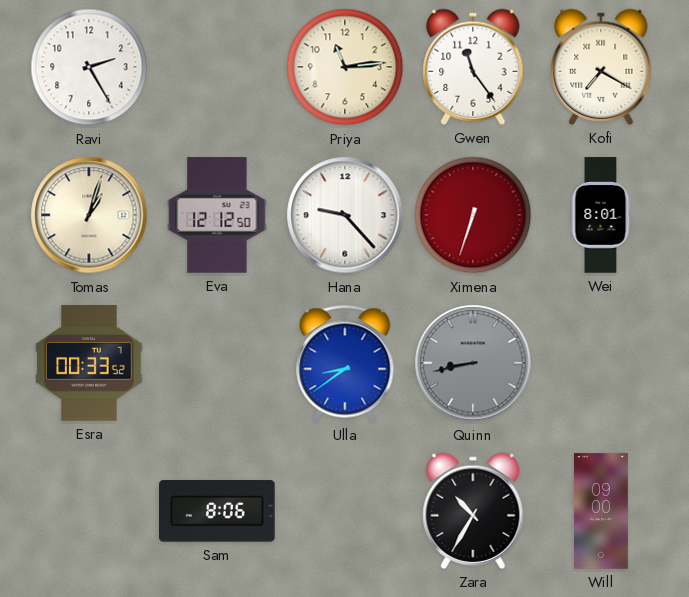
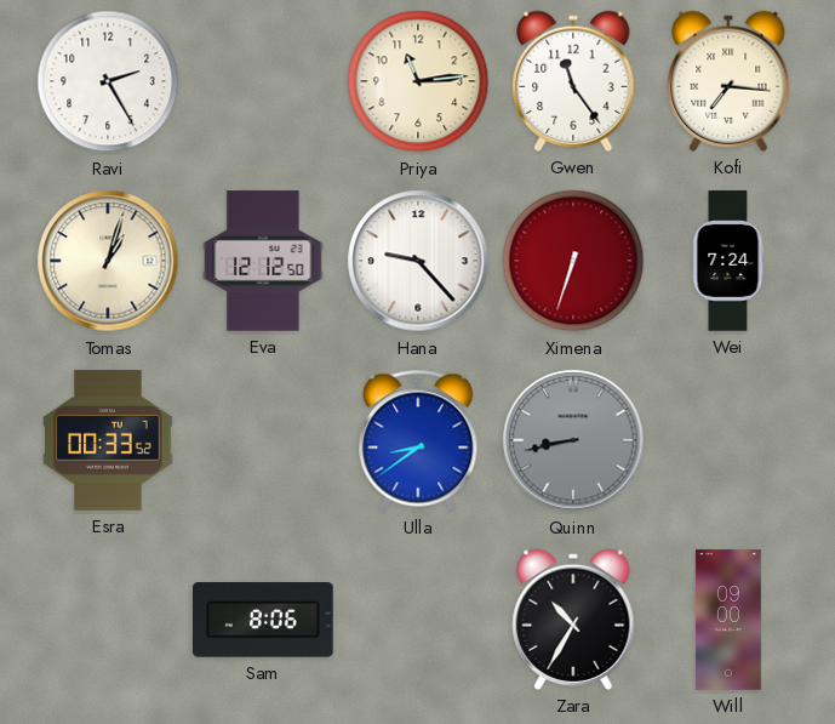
Kofi: 7:20 -> 7:16
Wei: 8:01 -> 7:24
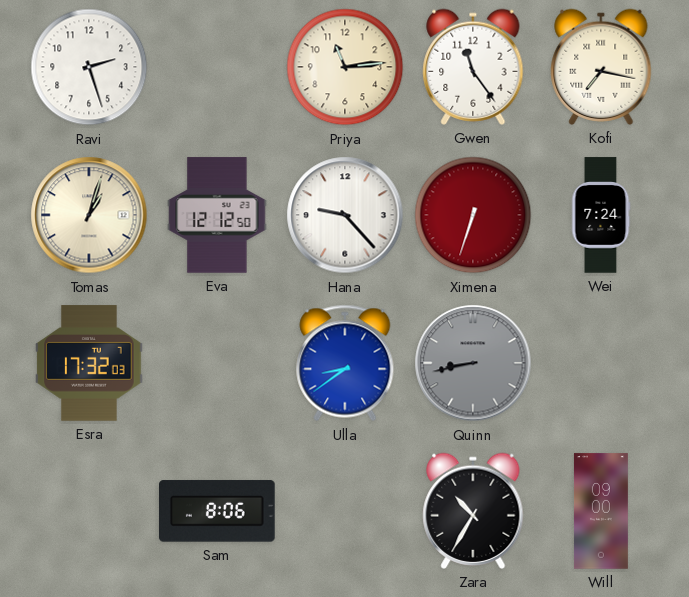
Ravi: 2:25 -> 2:27
Kofi: 7:16 -> 7:17
Esra: 00:33 -> 17:32
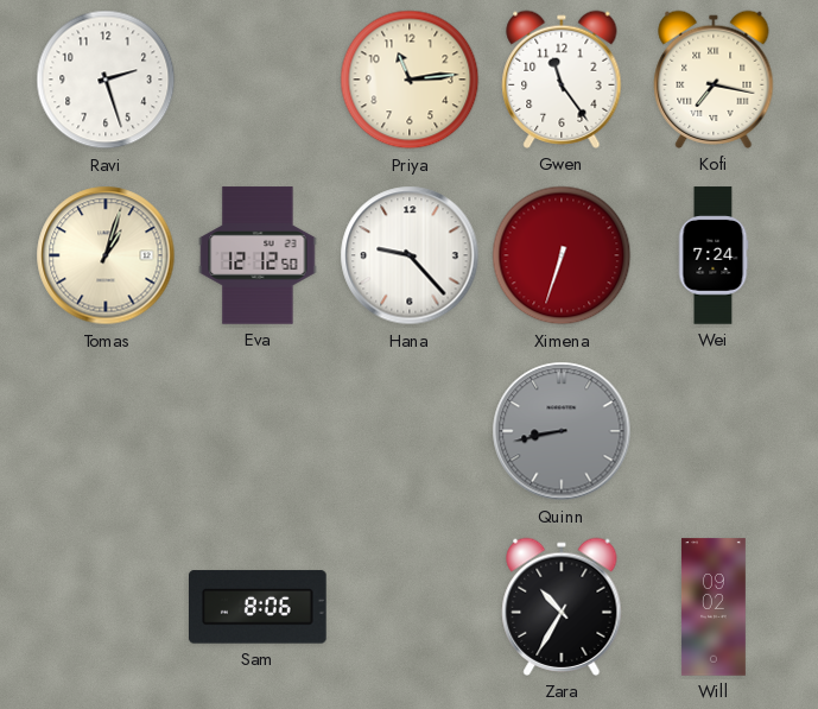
Esra: 17:32 -> none
Ulla: 8:39 -> none
Will: 09:00 -> 09:02
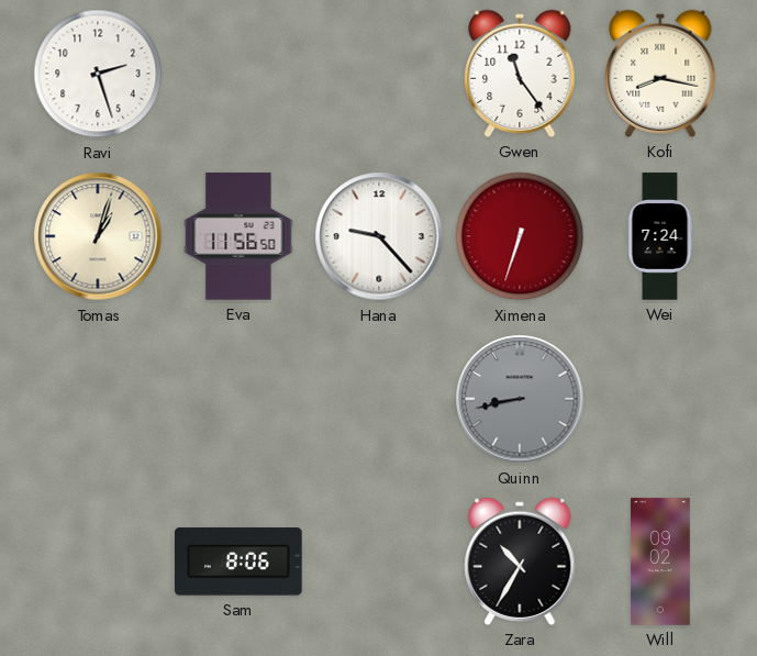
Priya: 11:14 -> none
Kofi: 7:17 -> 8:17
Eva: 12:12 -> 11:56
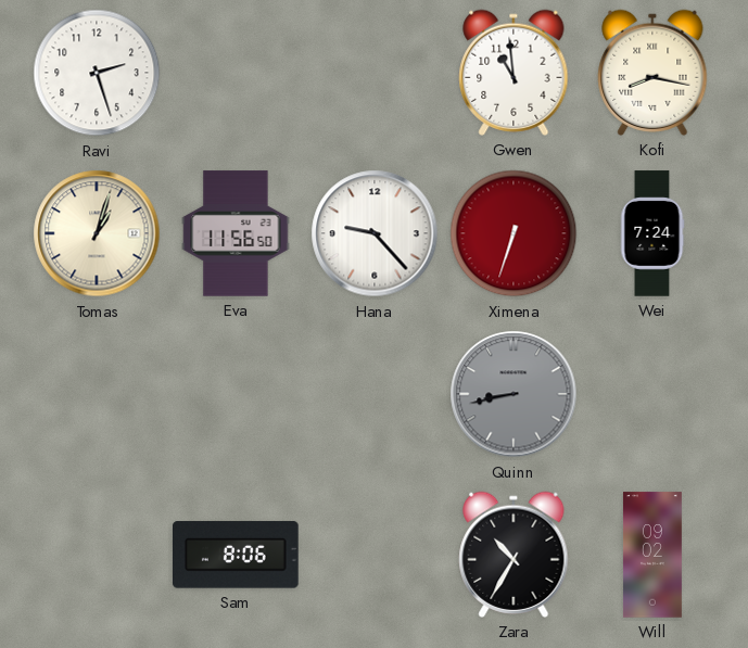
Gwen: 11:24 -> 10:59
